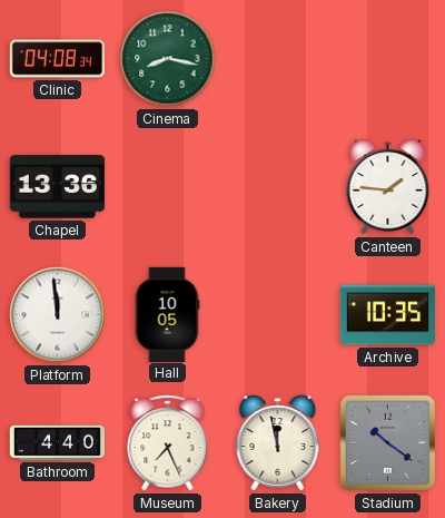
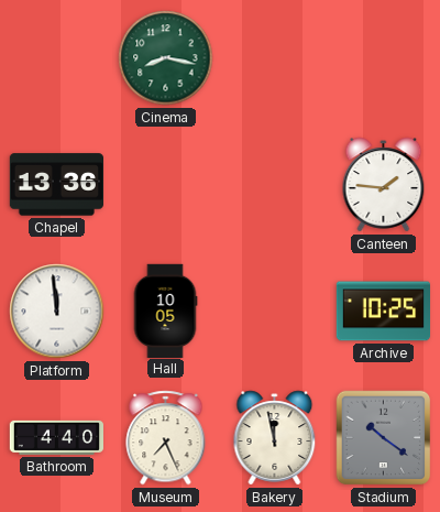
Clinic: 04:08 -> none
Archive: 10:35 -> 10:25
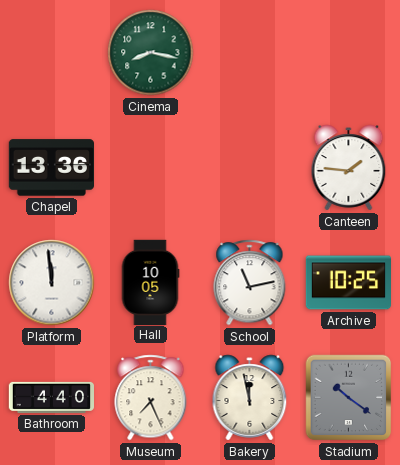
School: none -> 11:13
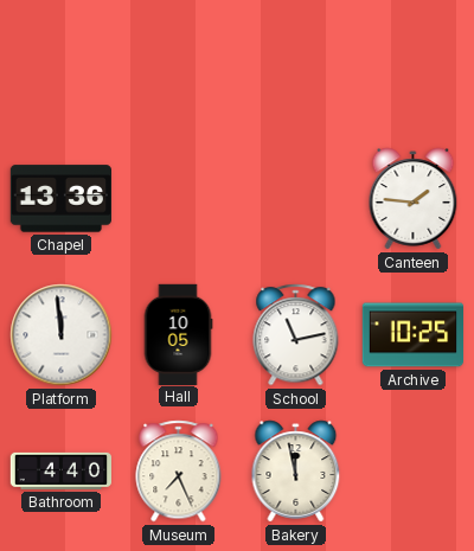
Cinema: 8:17 -> none
Stadium: 10:21 -> none
